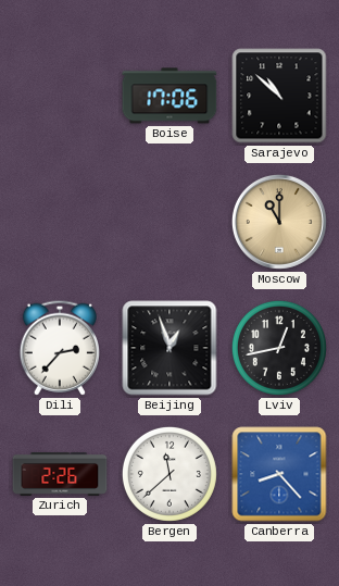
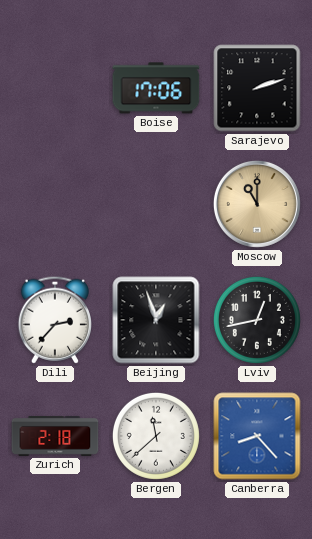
Sarajevo: 10:52 -> 2:12
Zurich: 2:26 -> 2:18
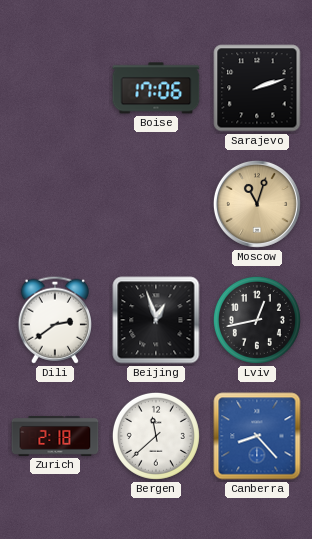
Moscow: 11:00 -> 11:03
Dili: 2:37 -> 2:39
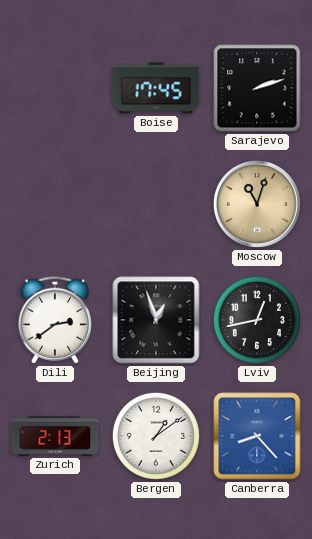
Boise: 17:06 -> 17:45
Zurich: 2:18 -> 2:13
Bergen: 11:38 -> 1:09
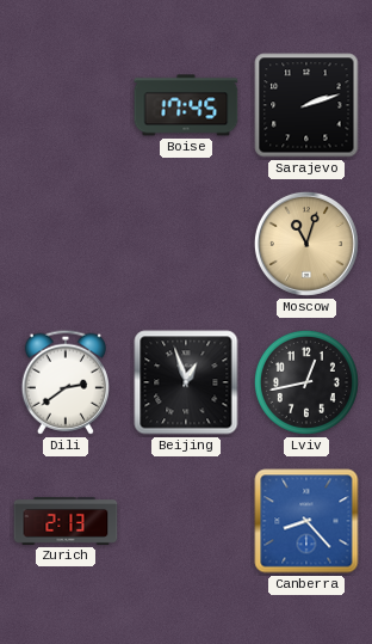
Bergen: 1:09 -> none
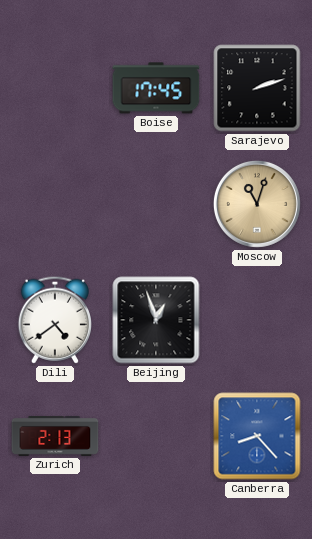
Dili: 2:39 -> 4:39
Lviv: 12:43 -> none
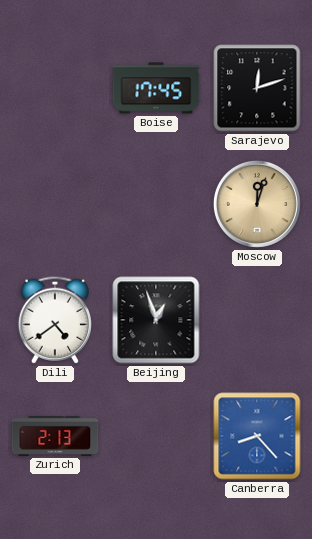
Sarajevo: 2:12 -> 12:12
Moscow: 11:03 -> 12:03
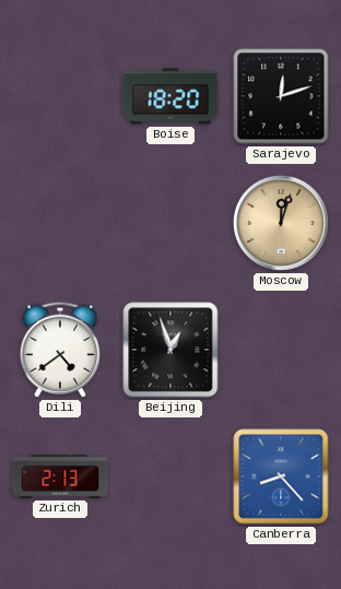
Boise: 17:45 -> 18:20
